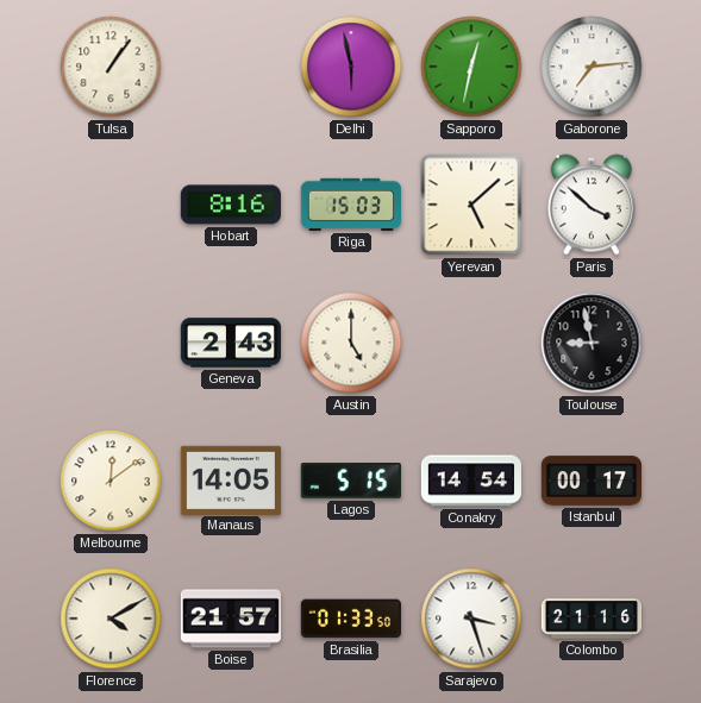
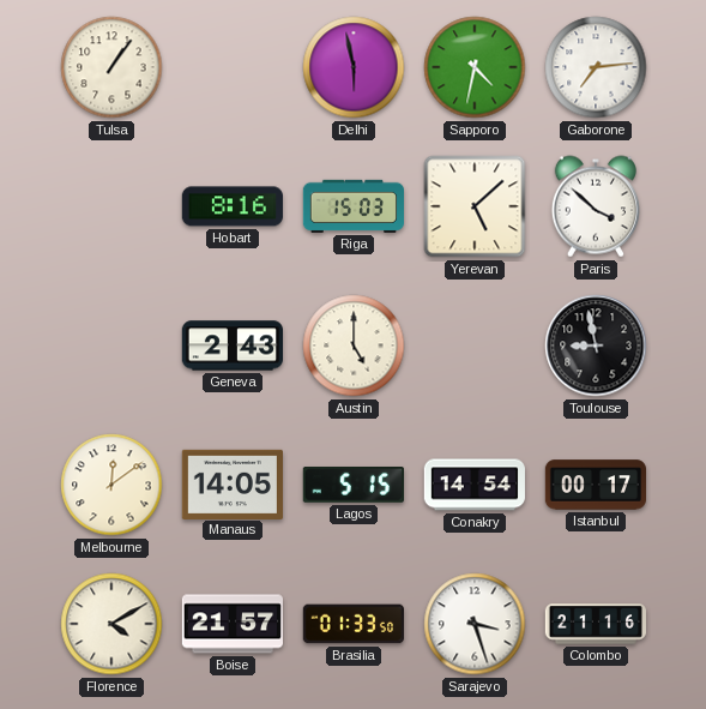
Sapporo: 12:32 -> 4:32
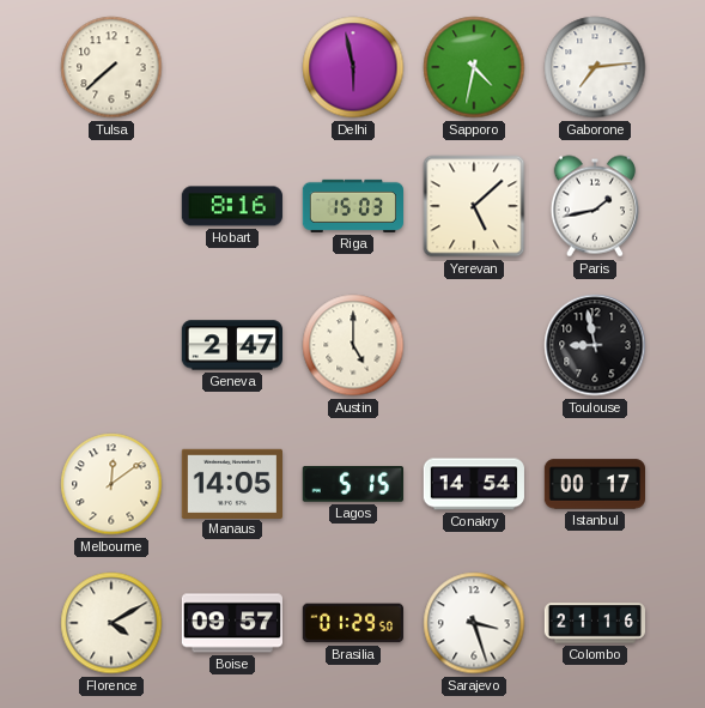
Tulsa: 1:06 -> 7:38
Paris: 3:52 -> 1:43
Geneva: 2:43 -> 2:47
Boise: 21:57 -> 09:57
Brasilia: 01:33 -> 01:29
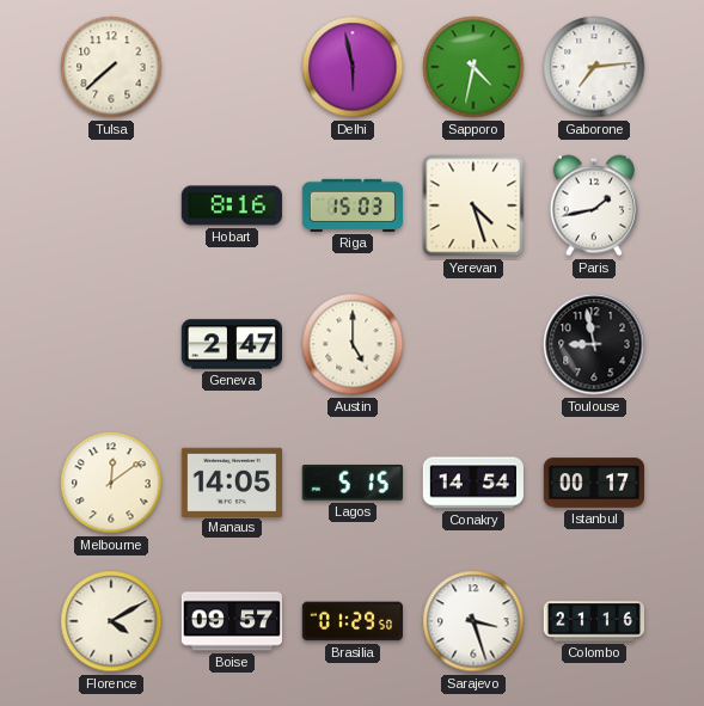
Yerevan: 5:08 -> 4:27
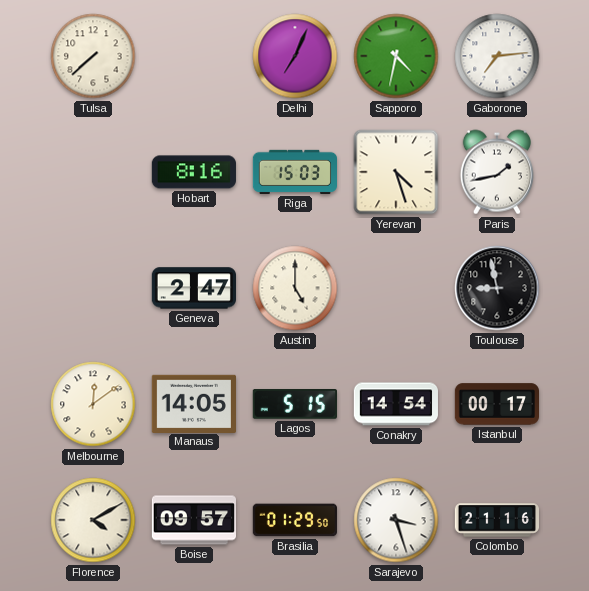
Delhi: 5:58 -> 7:04
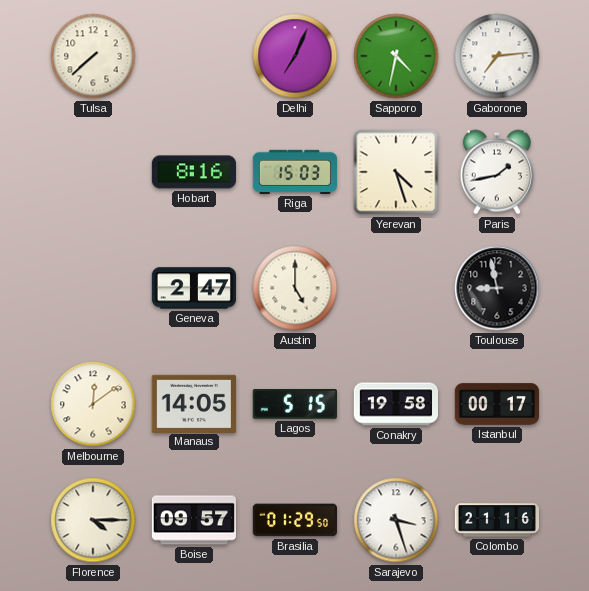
Conakry: 14:54 -> 19:58
Florence: 4:10 -> 4:15
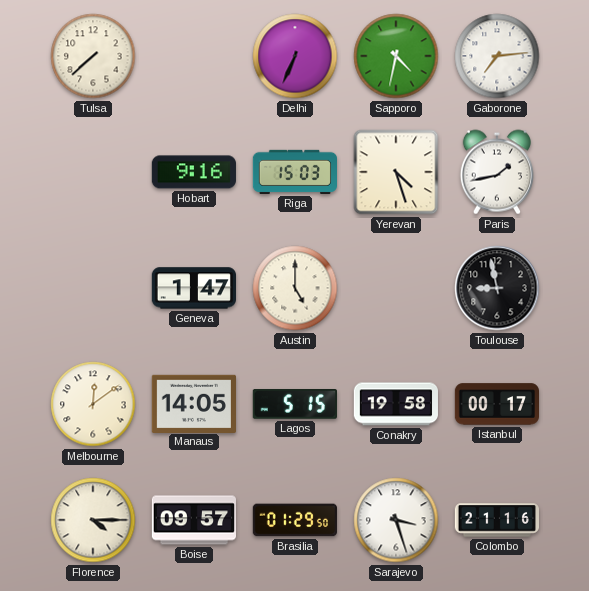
Delhi: 7:04 -> 6:34
Hobart: 8:16 -> 9:16
Geneva: 2:47 -> 1:47
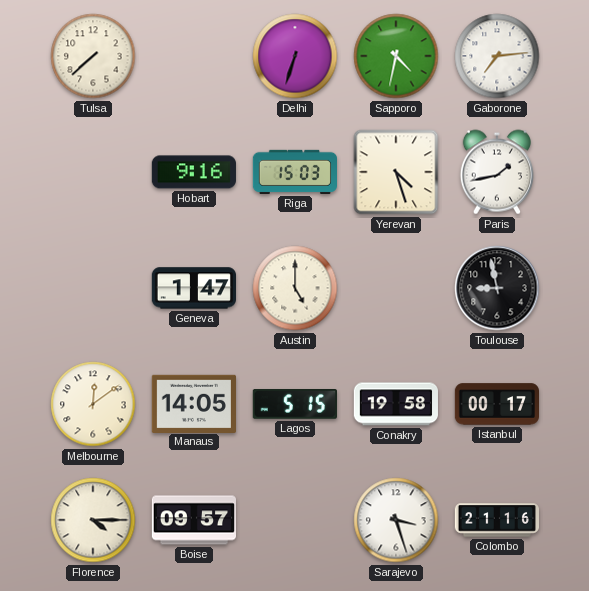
Delhi: 6:34 -> 6:33
Brasilia: 01:29 -> none
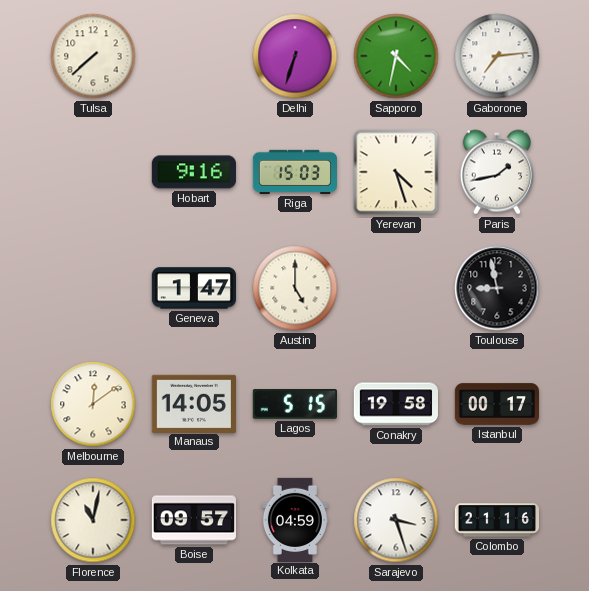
Florence: 4:15 -> 11:02
Kolkata: none -> 04:59
